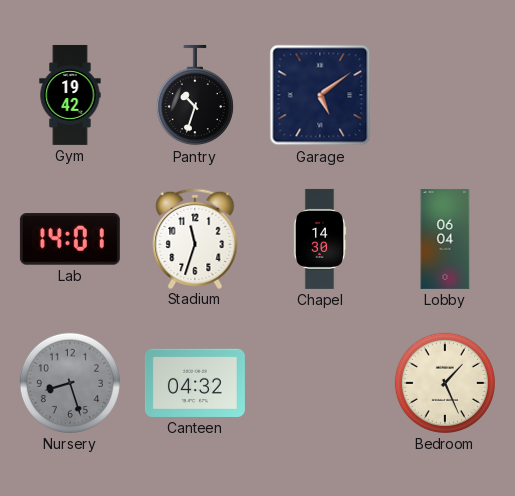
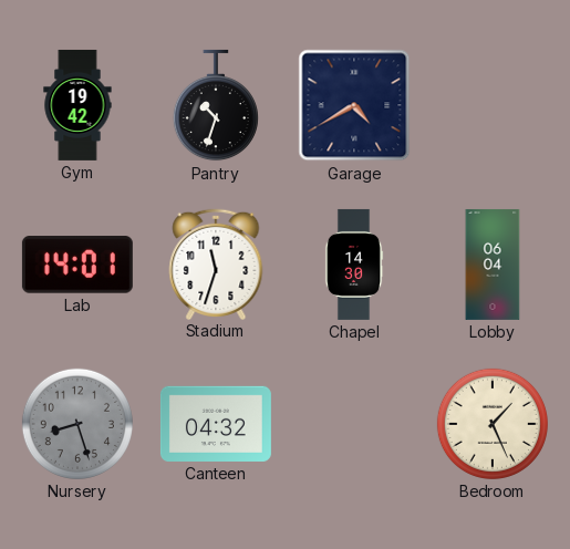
Garage: 5:09 -> 4:40
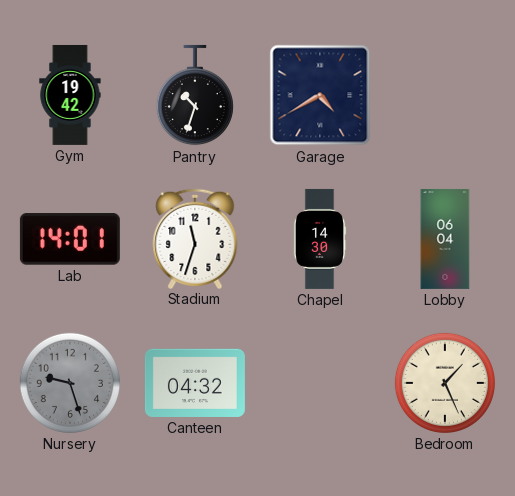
Nursery: 8:27 -> 9:27
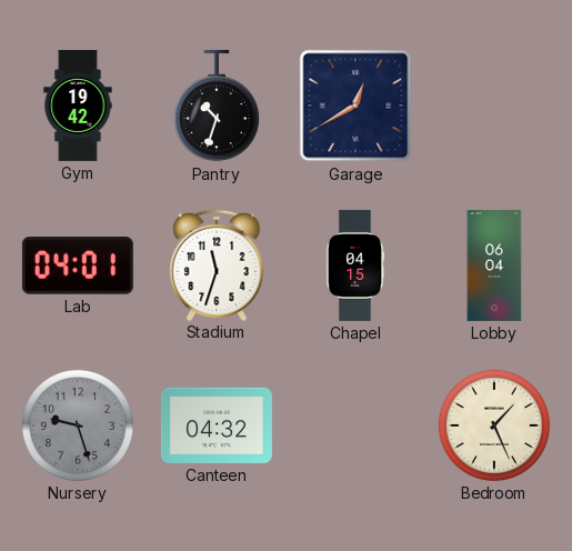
Garage: 4:40 -> 12:40
Lab: 14:01 -> 04:01
Chapel: 14:30 -> 04:15
